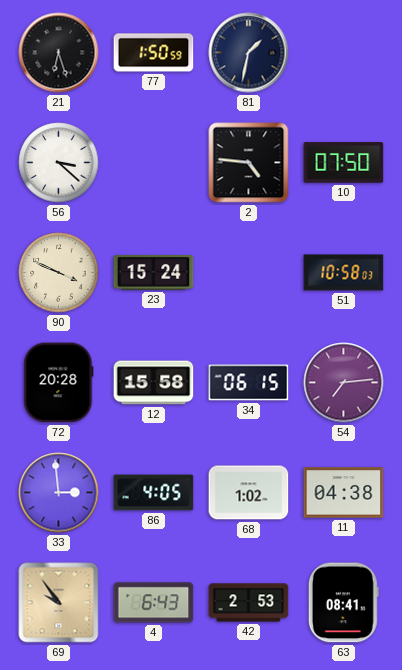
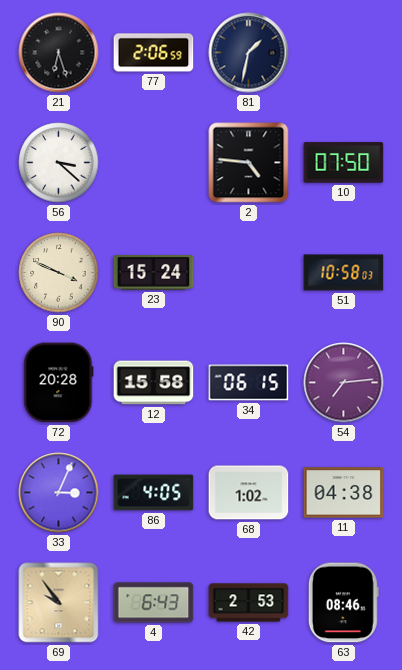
77: 1:50 -> 2:06
33: 2:59 -> 3:04
63: 08:41 -> 08:46
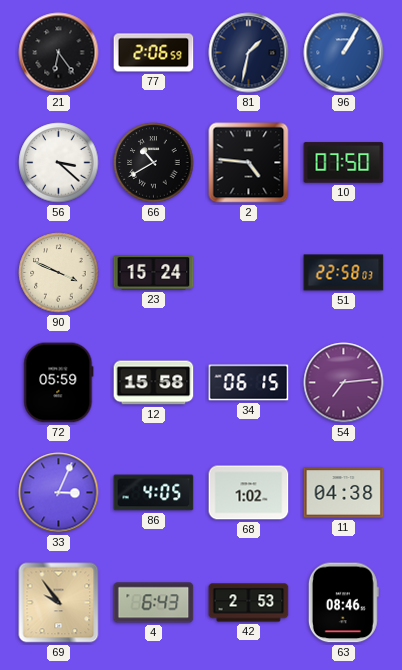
21: 6:27 -> 6:24
96: none -> 1:05
66: none -> 10:40
51: 10:58 -> 22:58
72: 20:28 -> 05:59
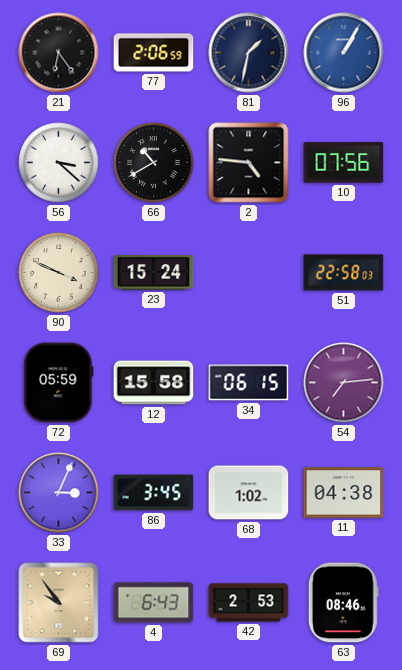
10: 07:50 -> 07:56
86: 4:05 -> 3:45
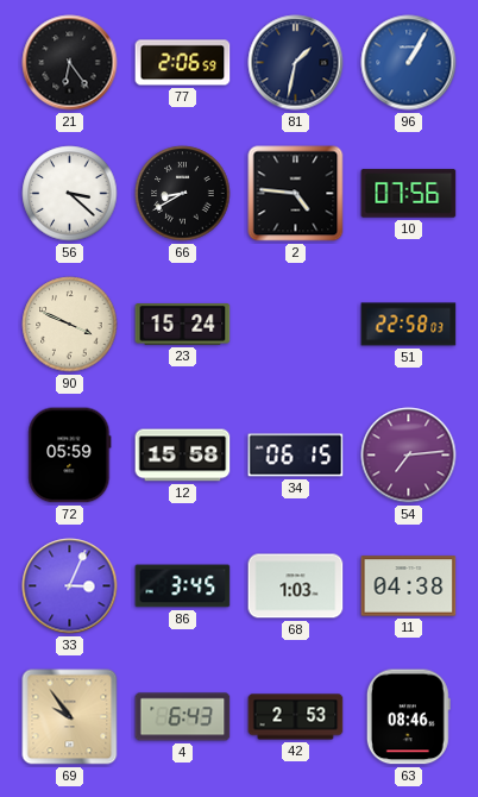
66: 10:40 -> 8:40
68: 1:02 -> 1:03
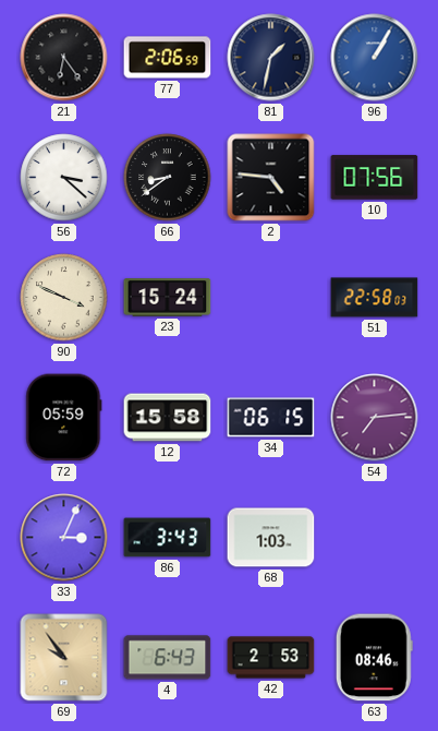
66: 8:40 -> 8:39
86: 3:45 -> 3:43
11: 04:38 -> none
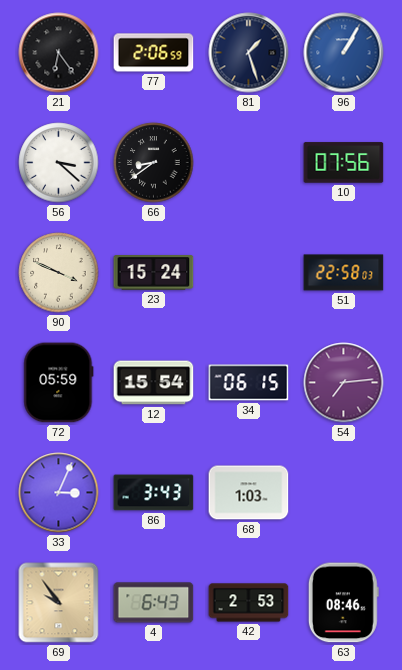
81: 1:32 -> 1:27
2: 4:46 -> none
12: 15:58 -> 15:54
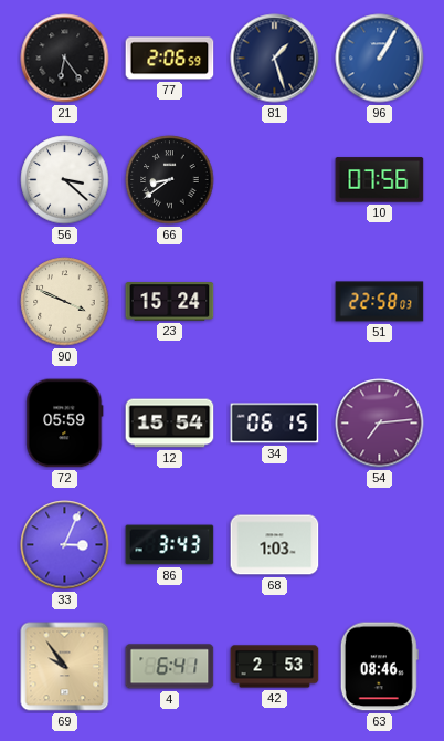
4: 6:43 -> 6:41
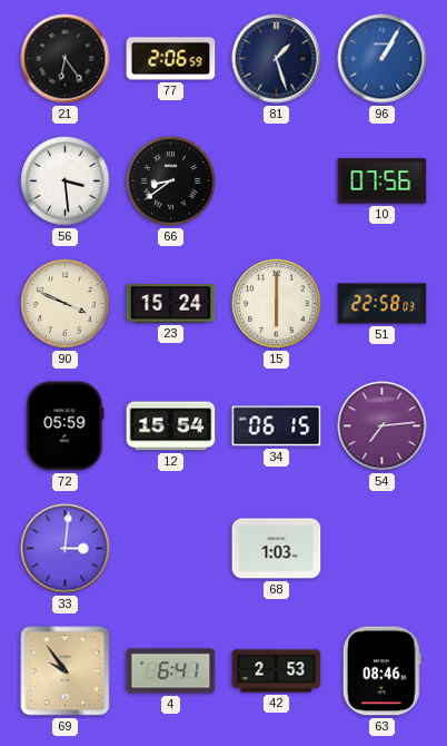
56: 3:22 -> 3:29
15: none -> 6:00
33: 3:04 -> 3:01
86: 3:43 -> none
